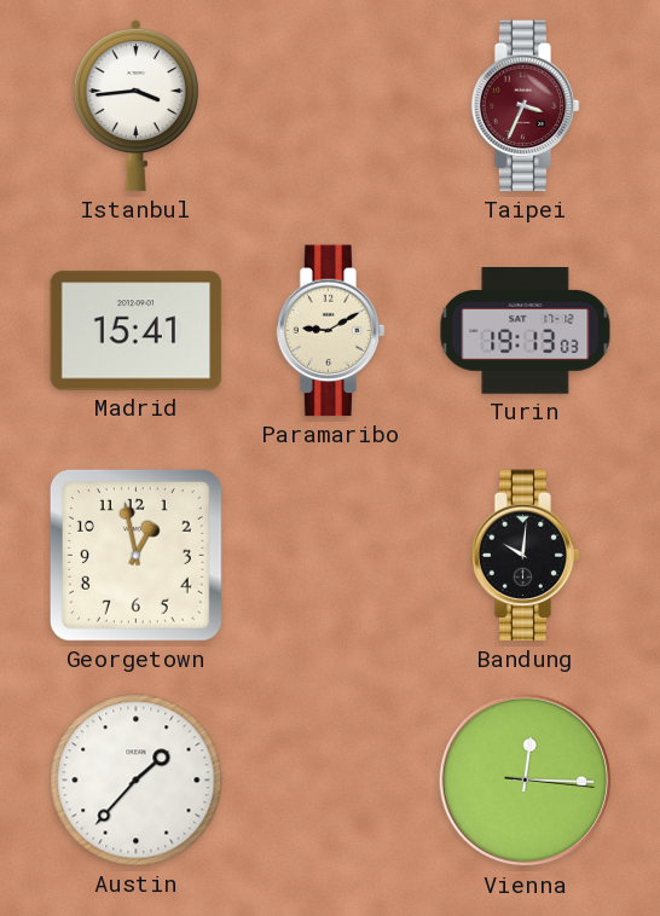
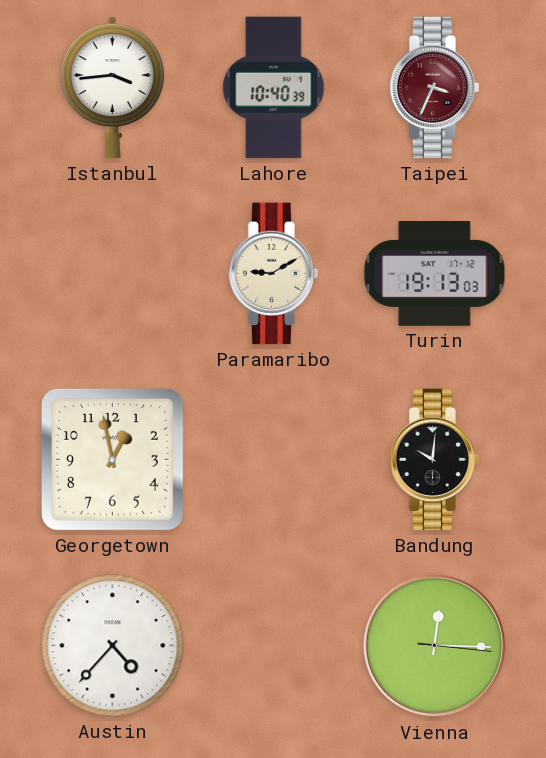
Lahore: none -> 10:40
Madrid: 15:41 -> none
Austin: 1:37 -> 4:37
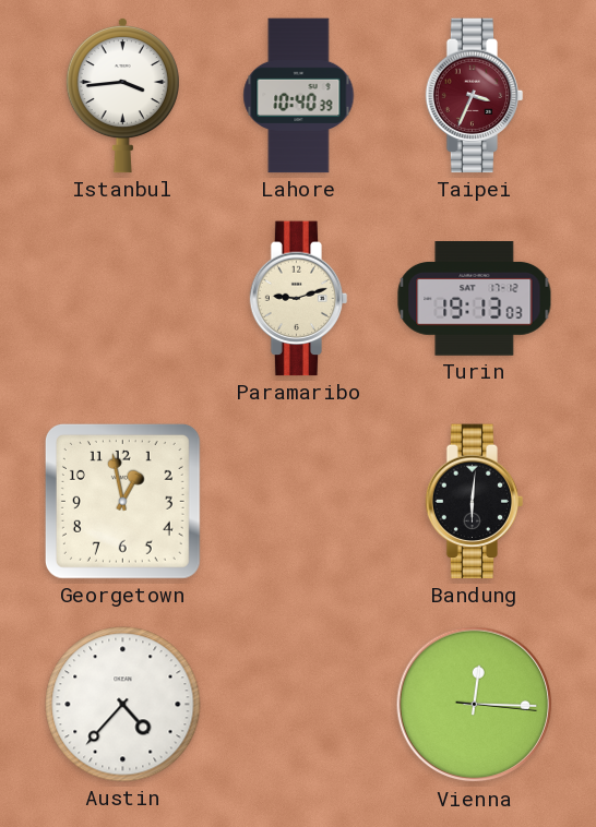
Paramaribo: 9:10 -> 9:12
Bandung: 10:01 -> 6:01
